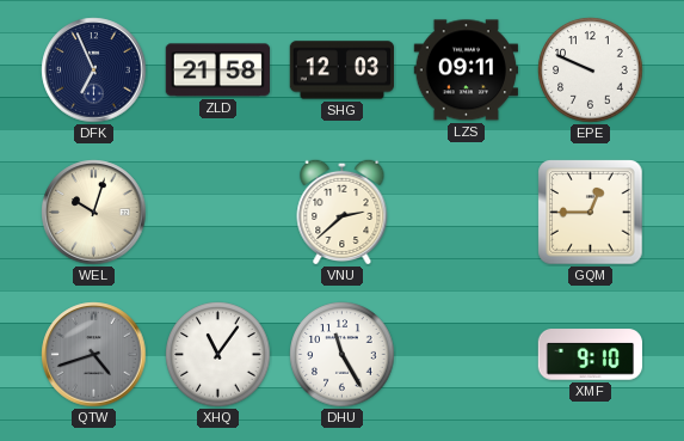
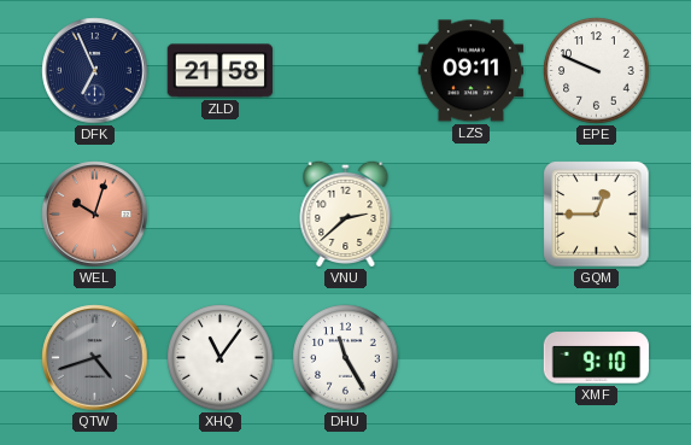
SHG: 12:03 -> none
WEL dial: cream -> salmon
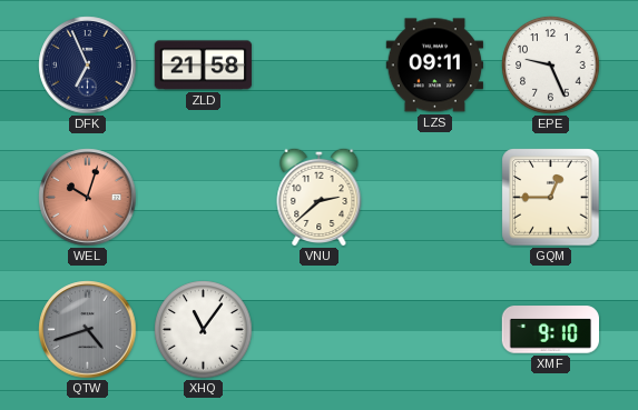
EPE: 9:49 -> 9:26
DHU: 11:25 -> none
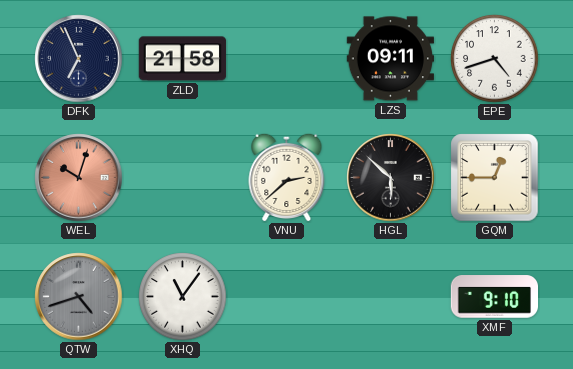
EPE: 9:26 -> 4:42
HGL: none -> 5:52
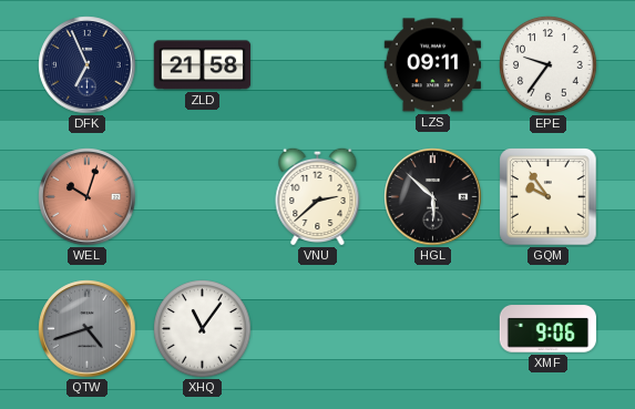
EPE: 4:42 -> 9:36
GQM: 12:45 -> 9:54
XMF: 9:10 -> 9:06
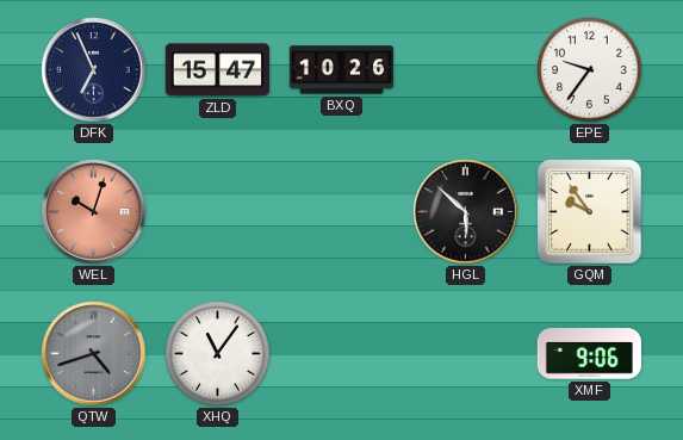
ZLD: 21:58 -> 15:47
BXQ: none -> 10:26
LZS: 09:11 -> none
VNU: 2:38 -> none
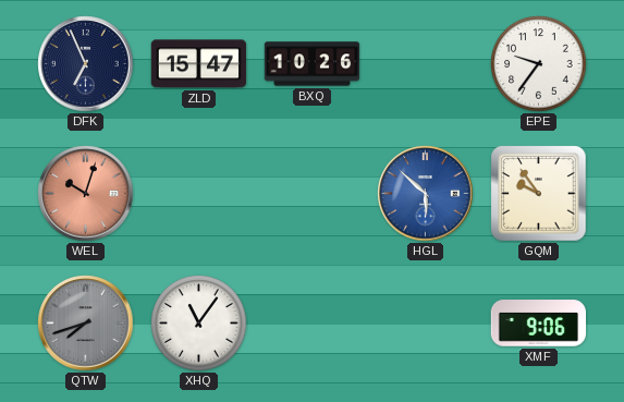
HGL dial: black -> blue
QTW: 4:42 -> 7:42
